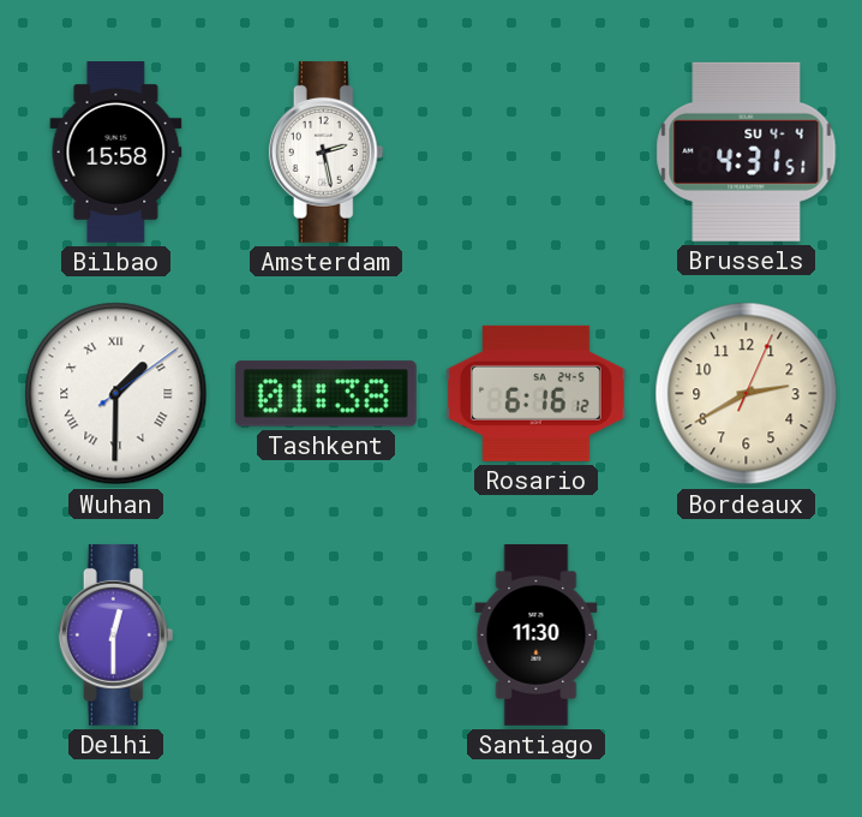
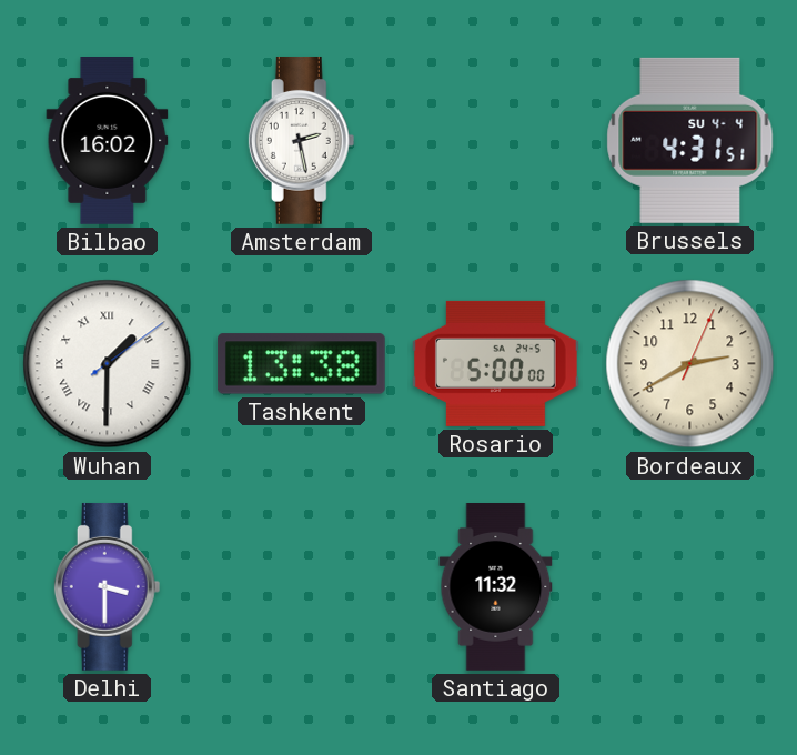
Bilbao: 15:58 -> 16:02
Tashkent: 01:38 -> 13:38
Rosario: 6:16 -> 5:00
Delhi: 12:30 -> 3:30
Santiago: 11:30 -> 11:32
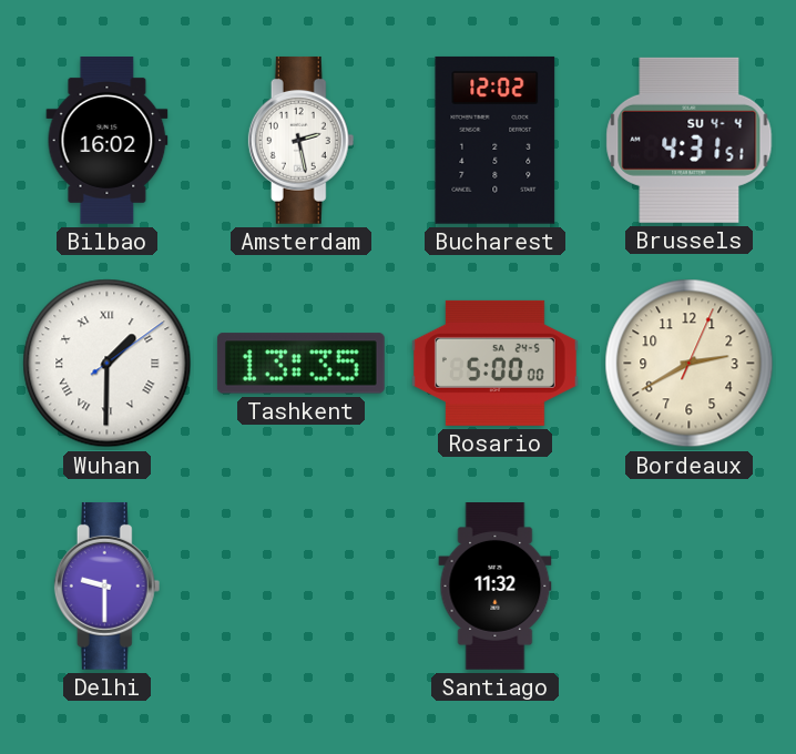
Bucharest: none -> 12:02
Tashkent: 13:38 -> 13:35
Delhi: 3:30 -> 9:30
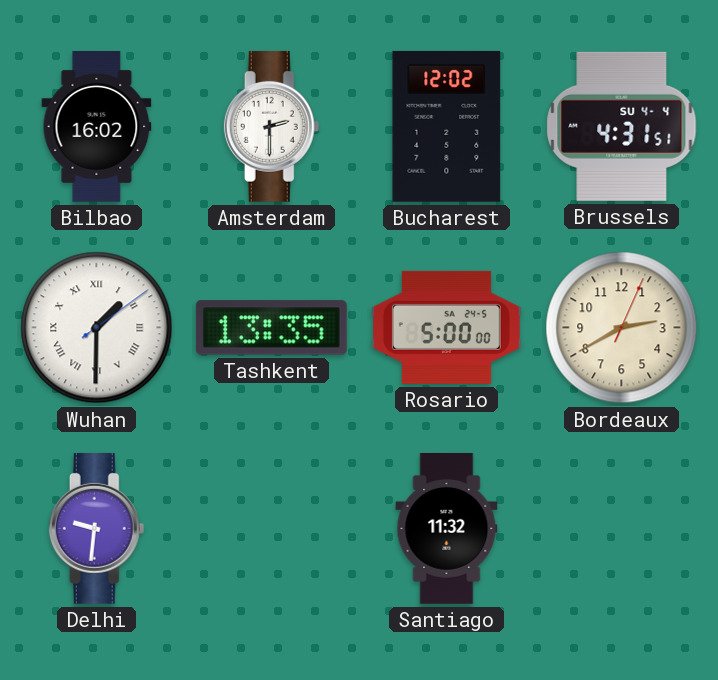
Amsterdam: 2:28 -> 2:30
Delhi: 9:30 -> 9:31
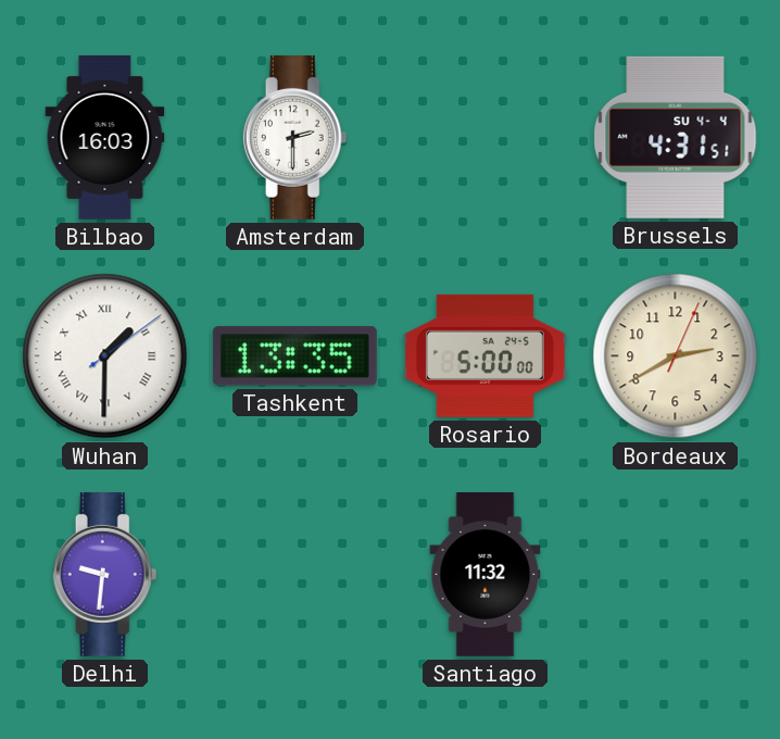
Bilbao: 16:02 -> 16:03
Bucharest: 12:02 -> none
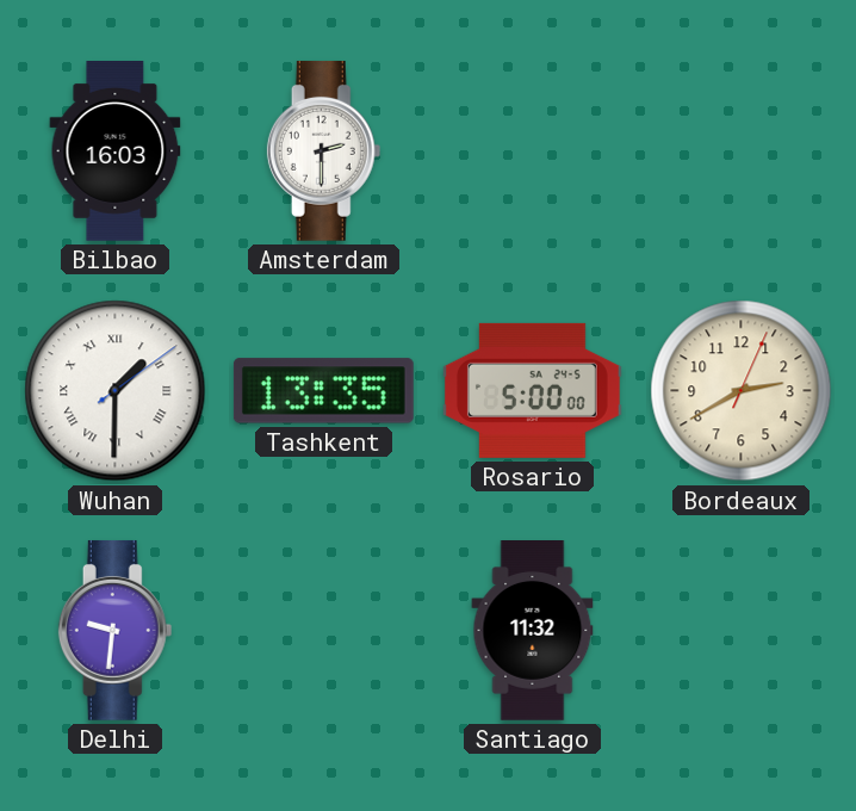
Brussels: 4:31 -> none
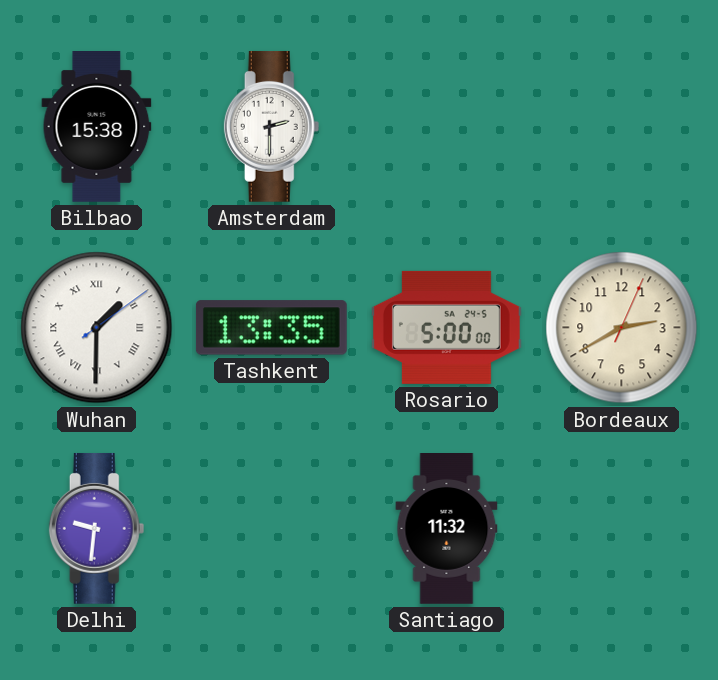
Bilbao: 16:03 -> 15:38
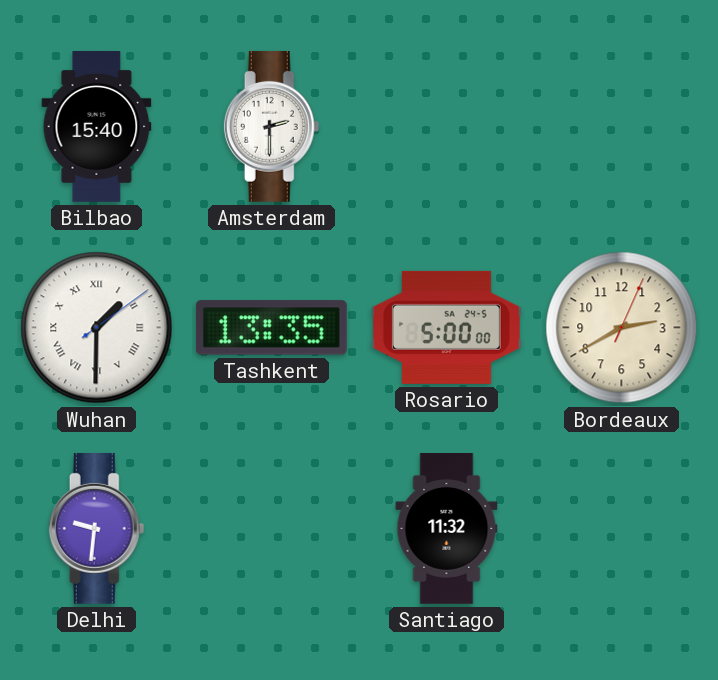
Bilbao: 15:38 -> 15:40
